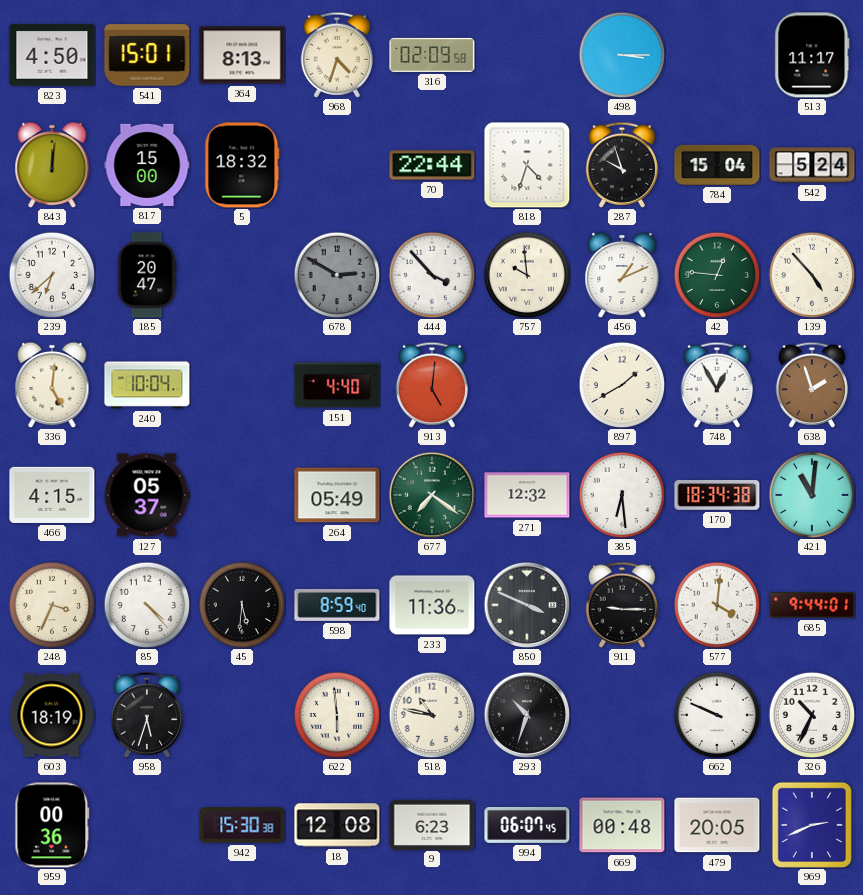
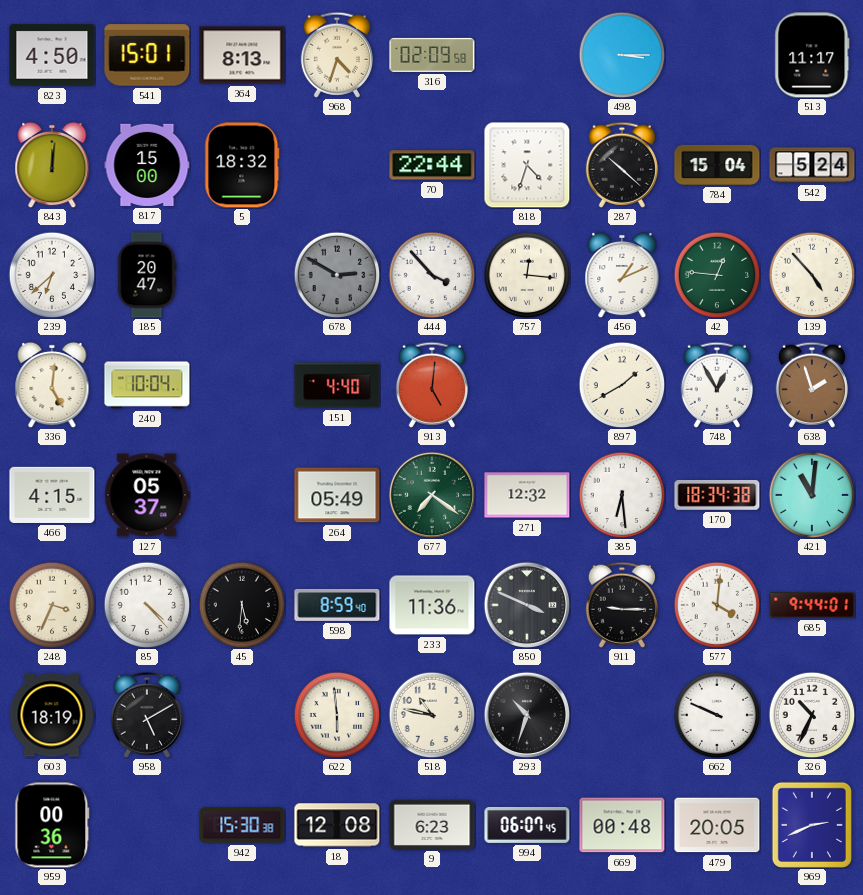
287: 9:57 -> 10:22
757: 9:59 -> 12:16
958: 5:33 -> 5:10
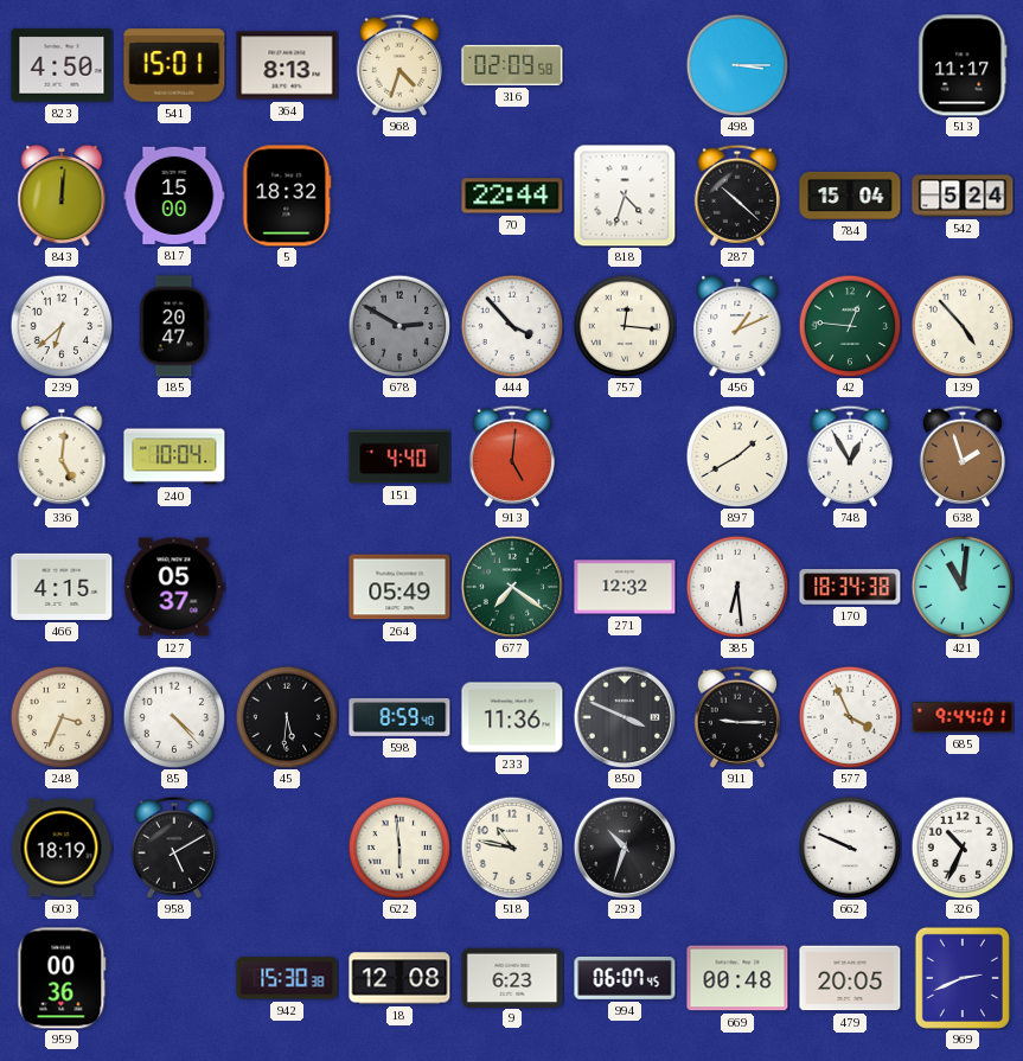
577: 4:01 -> 3:56
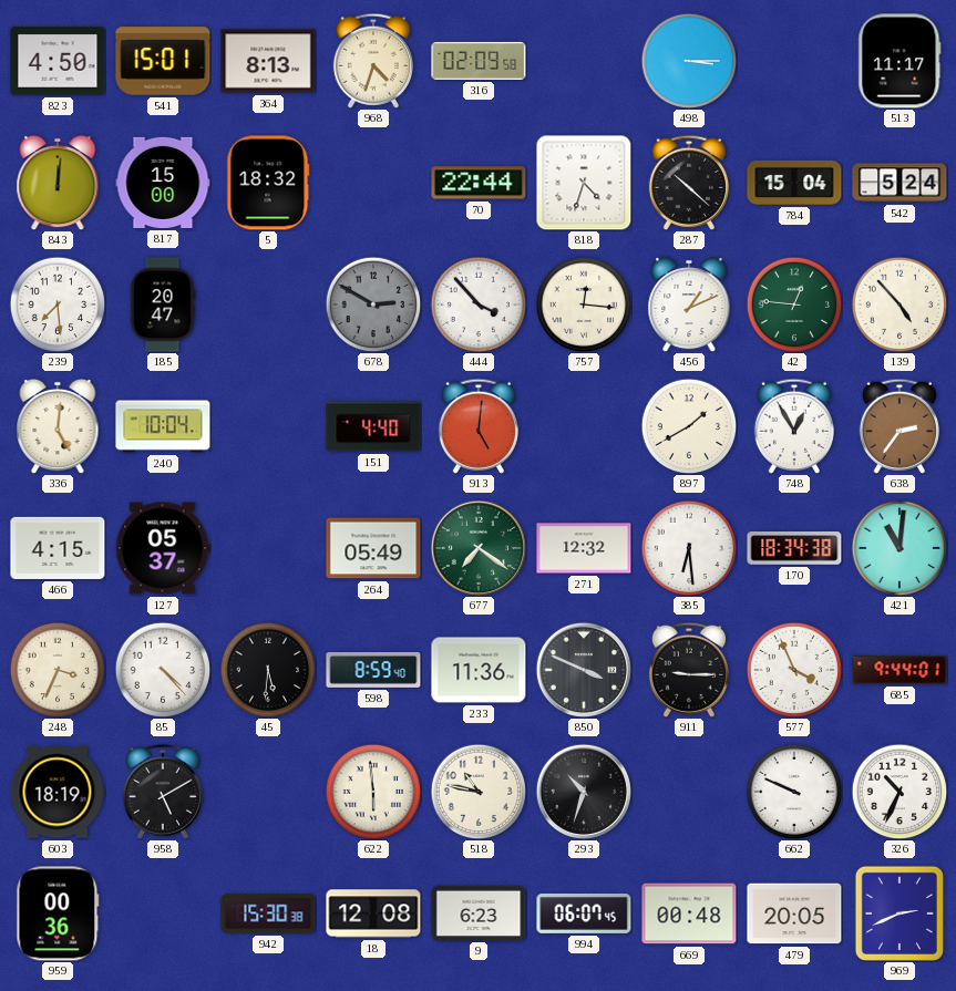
239: 6:38 -> 7:29
638: 1:57 -> 2:36
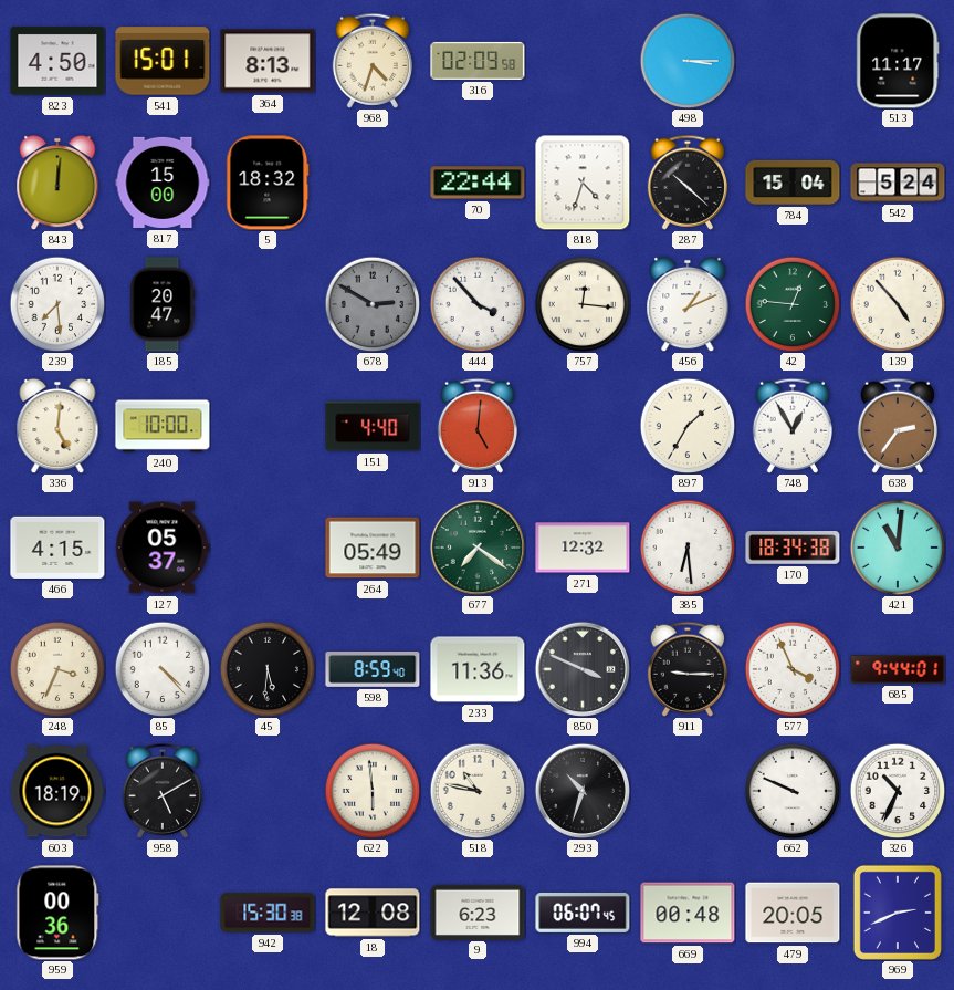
240: 10:04 -> 10:00
897: 1:40 -> 1:35
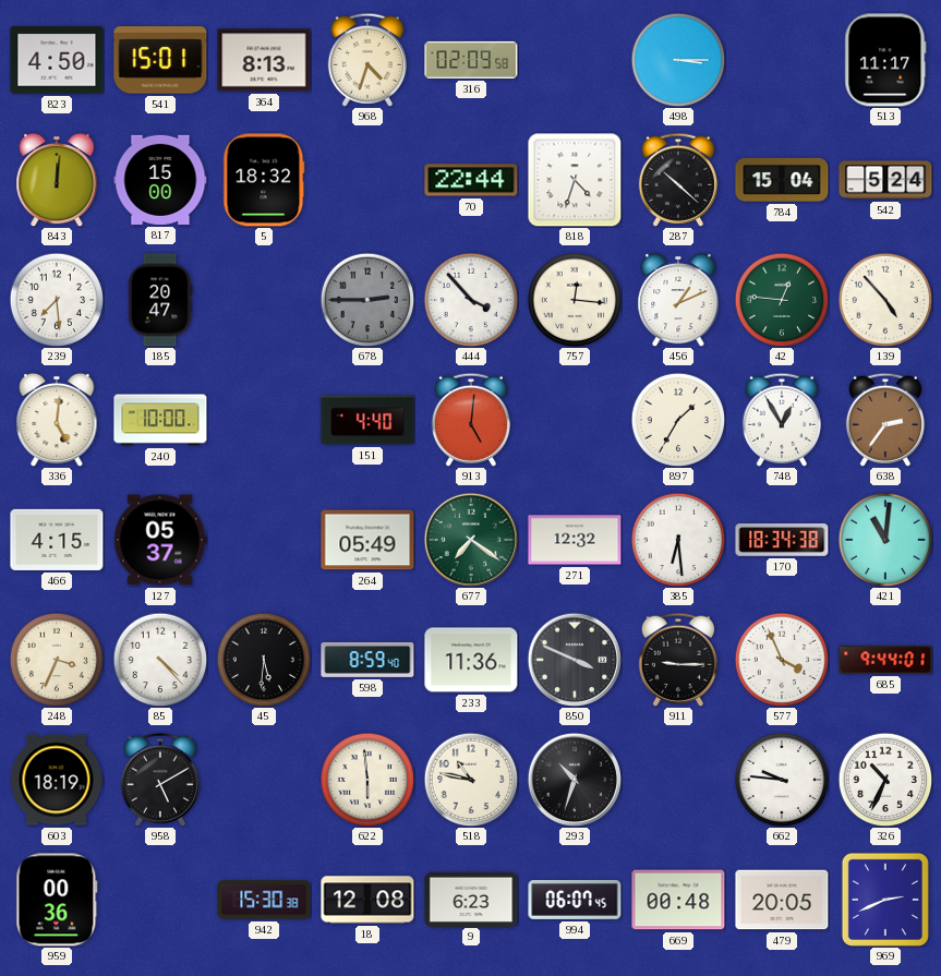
678: 2:50 -> 2:45
662: 9:49 -> 9:46
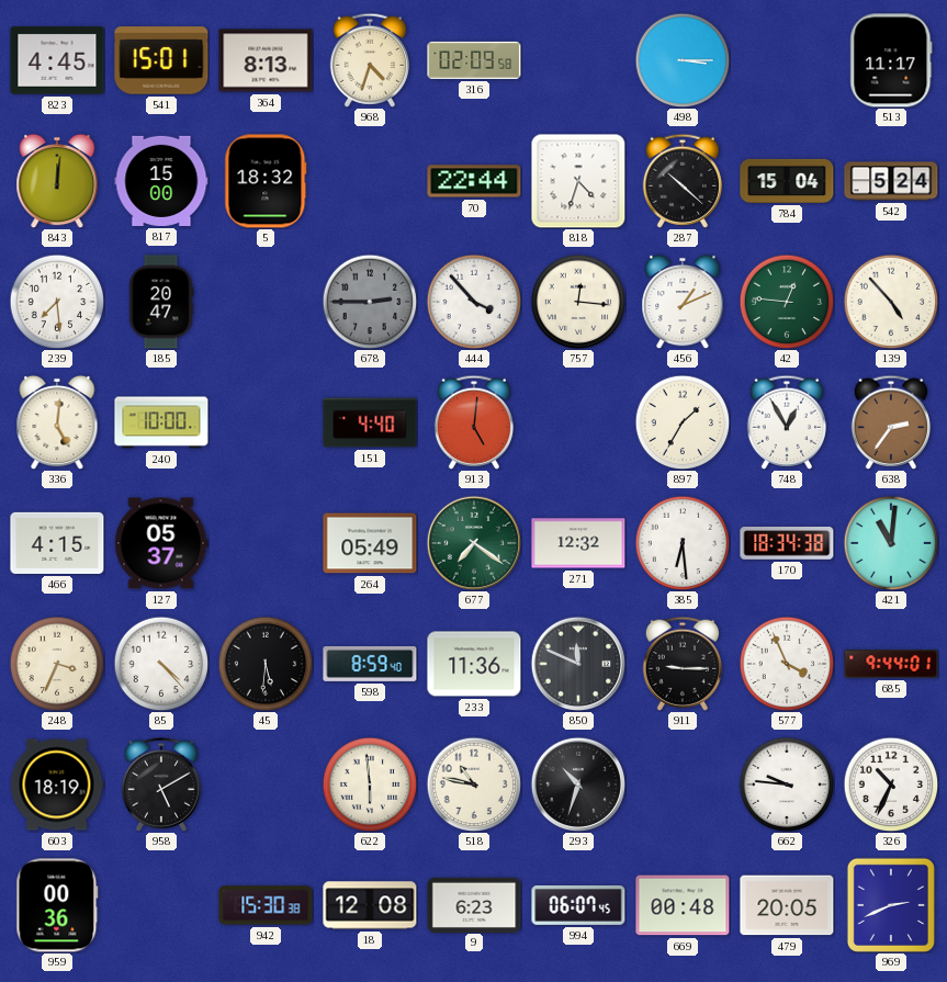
823: 4:50 -> 4:45
850: 3:49 -> 11:49
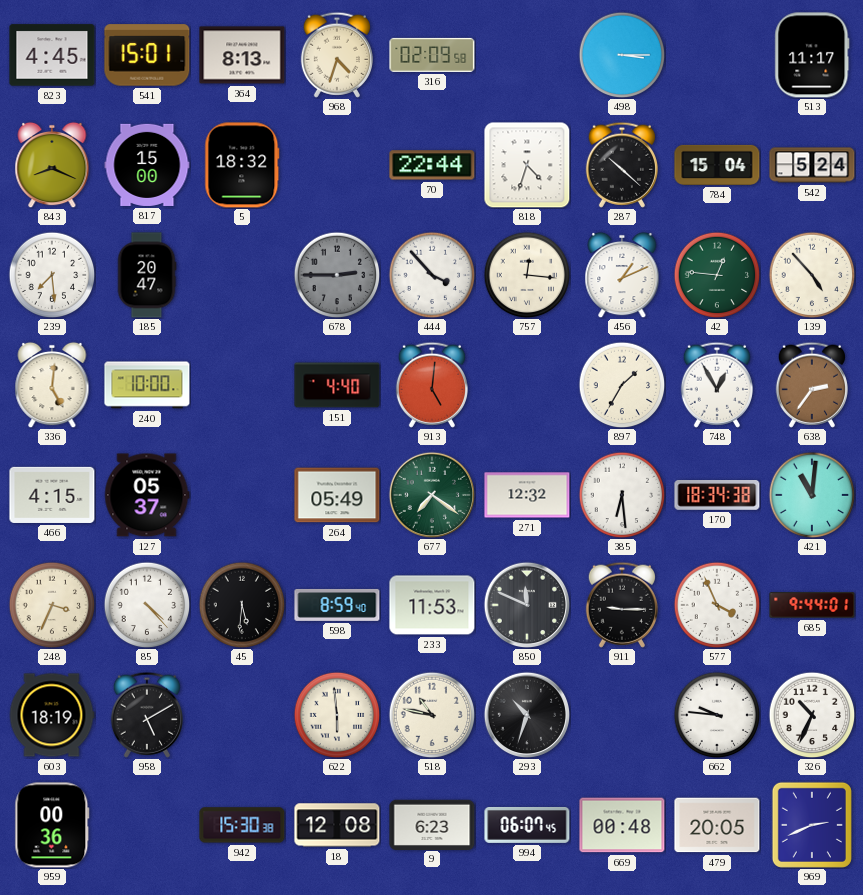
843: 12:01 -> 8:19
233: 11:36 -> 11:53
